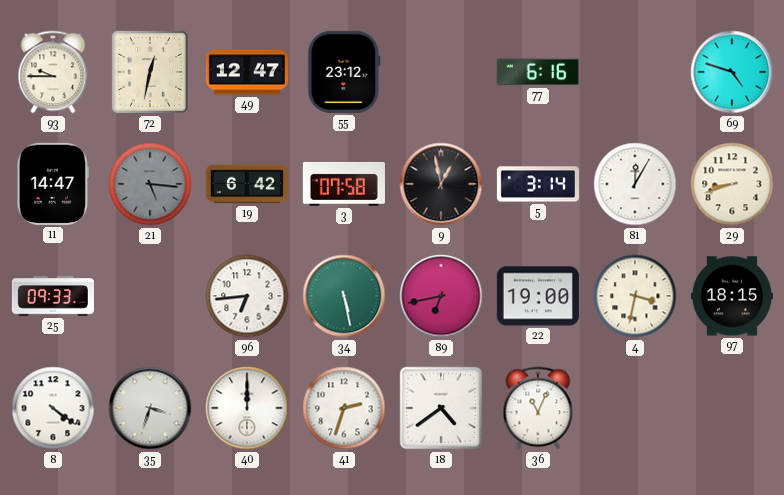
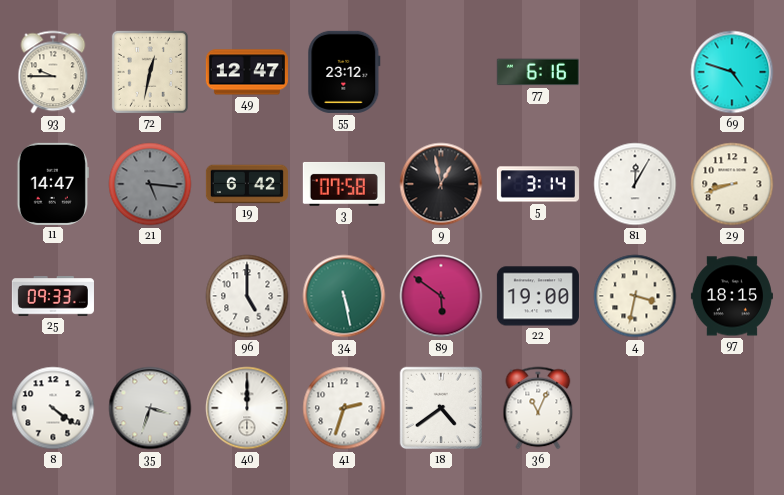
96: 6:44 -> 5:00
89: 6:43 -> 5:51
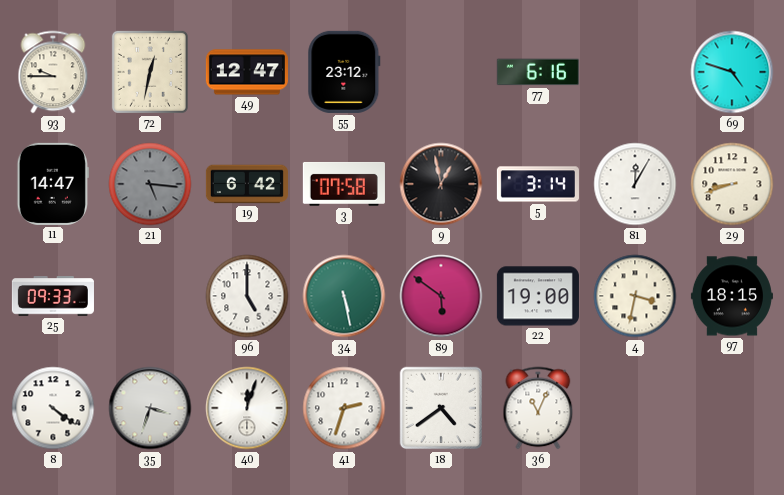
40: 12:00 -> 12:03
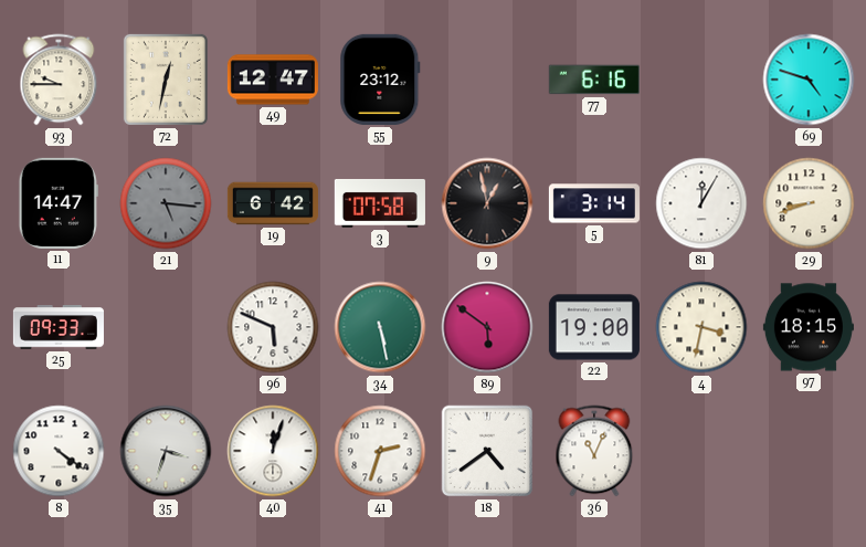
96: 5:00 -> 5:49
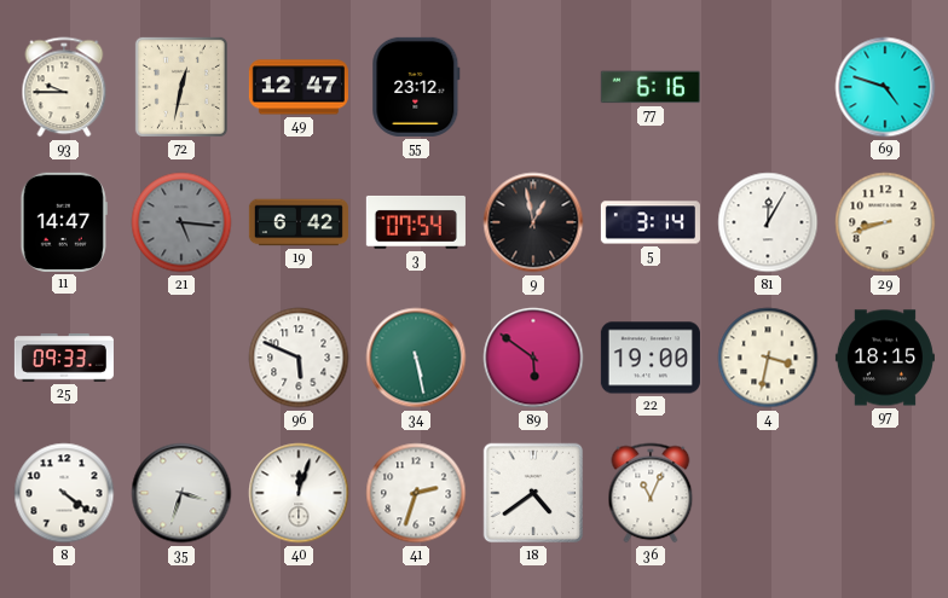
3: 07:58 -> 07:54
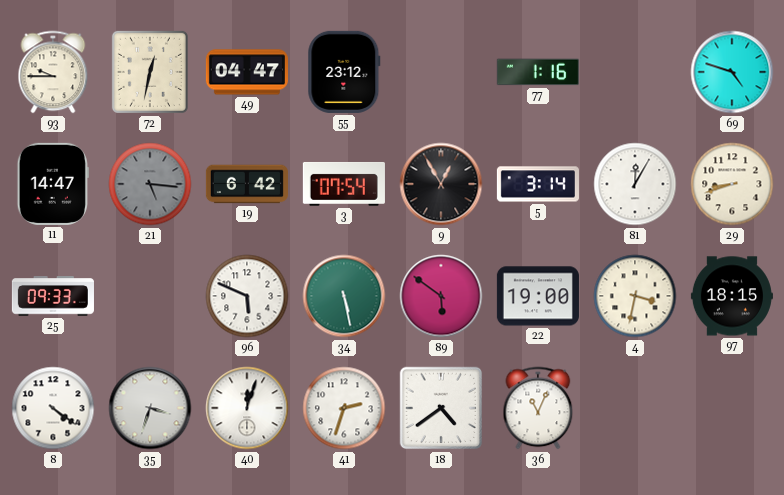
49: 12:47 -> 04:47
77: 6:16 -> 1:16
9: 12:58 -> 12:55
